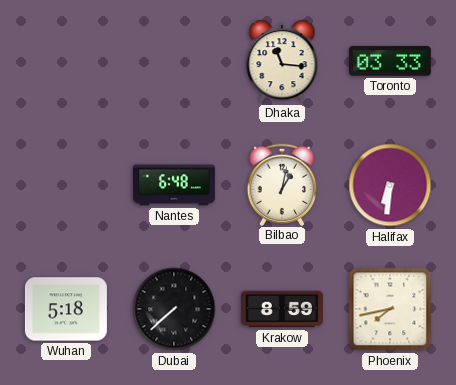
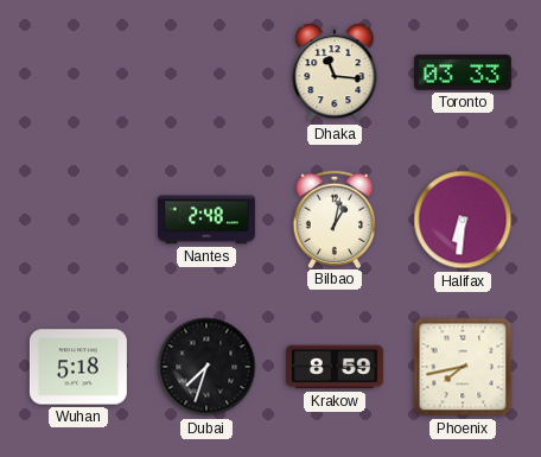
Nantes: 6:48 -> 2:48
Dubai: 7:38 -> 7:33
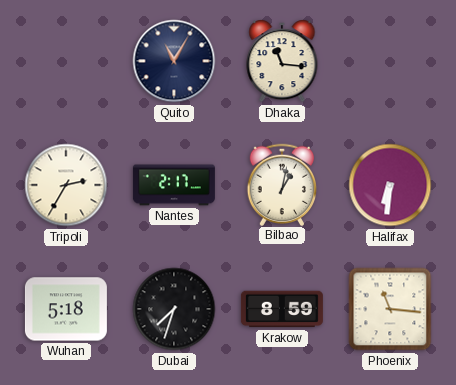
Quito: none -> 11:05
Toronto: 03:33 -> none
Tripoli: none -> 2:35
Nantes: 2:48 -> 2:17
Phoenix: 7:43 -> 11:16
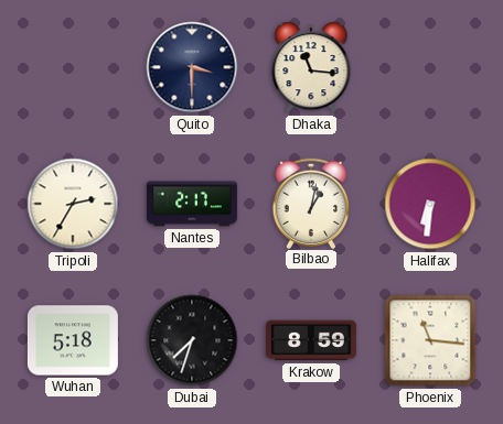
Quito: 11:05 -> 3:30
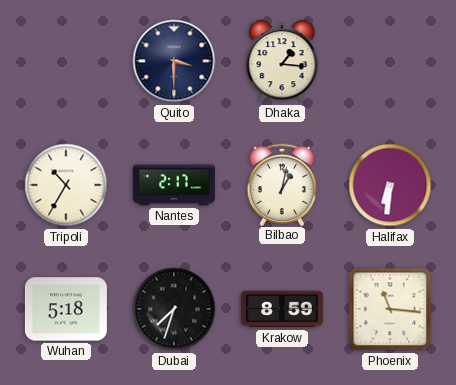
Dhaka: 11:16 -> 1:16
Tripoli: 2:35 -> 10:35
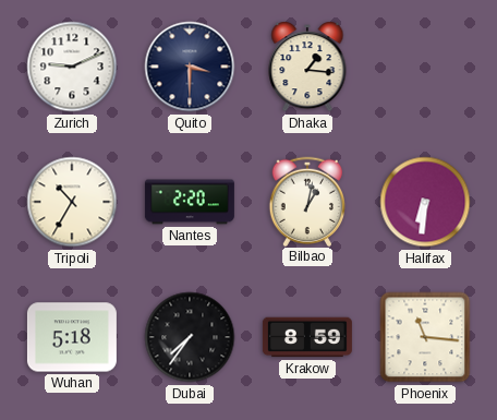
Zurich: none -> 9:11
Nantes: 2:17 -> 2:20
Dubai: 7:33 -> 7:36
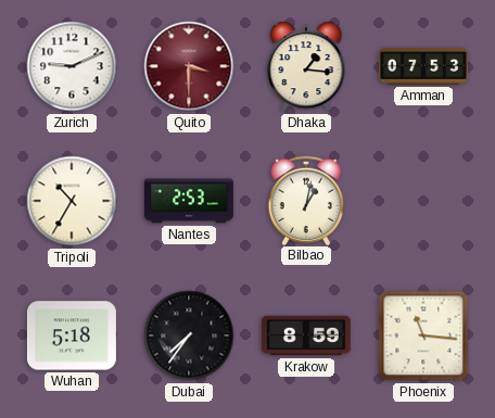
Quito dial: navy -> burgundy
Amman: none -> 07:53
Nantes: 2:20 -> 2:53
Halifax: 6:31 -> none
